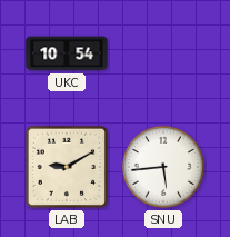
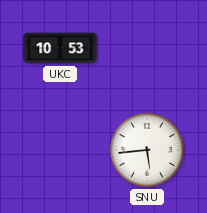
UKC: 10:54 -> 10:53
LAB: 9:10 -> none
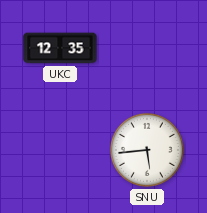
UKC: 10:53 -> 12:35
